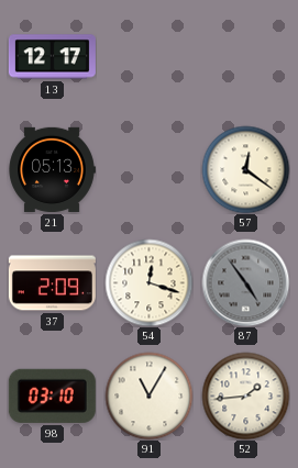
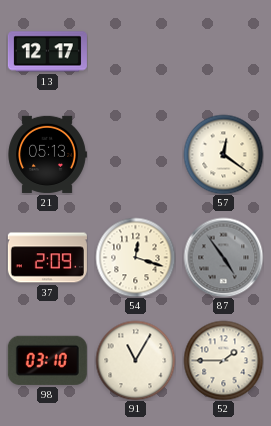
52: 1:44 -> 1:45
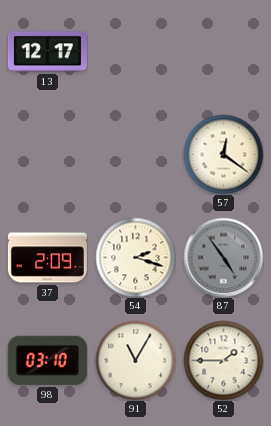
21: 05:13 -> none
54: 12:18 -> 2:18
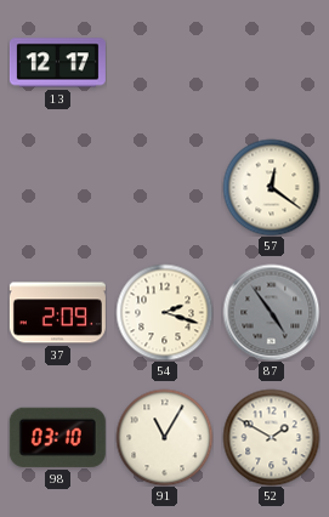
52: 1:45 -> 1:50
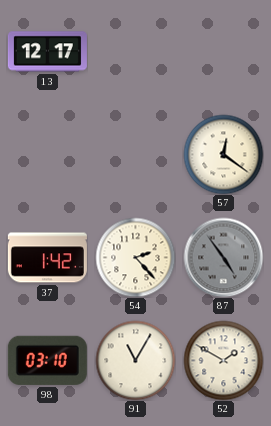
37: 2:09 -> 1:42
54: 2:18 -> 2:23
